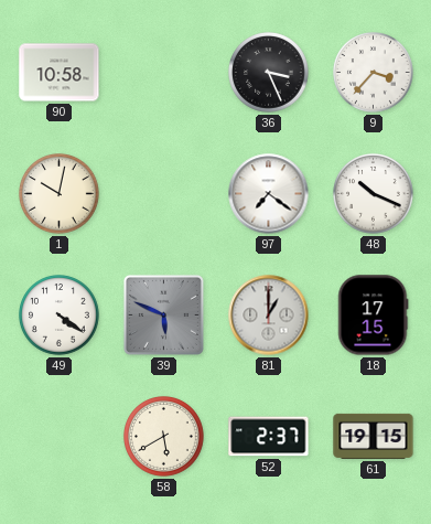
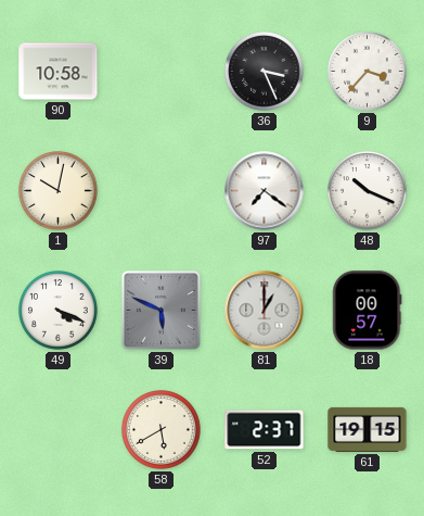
49: 4:21 -> 4:19
18: 17:15 -> 00:57
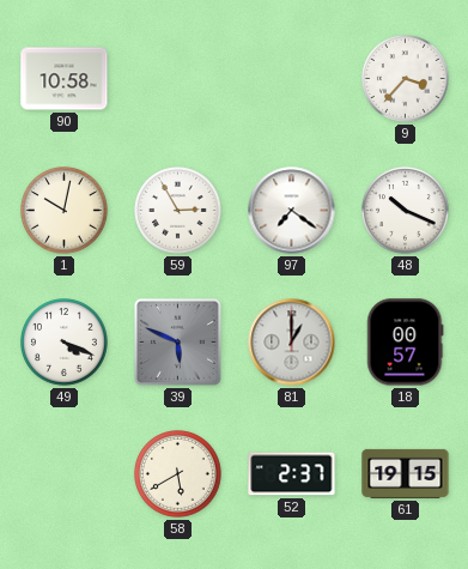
36: 3:26 -> none
59: none -> 2:55
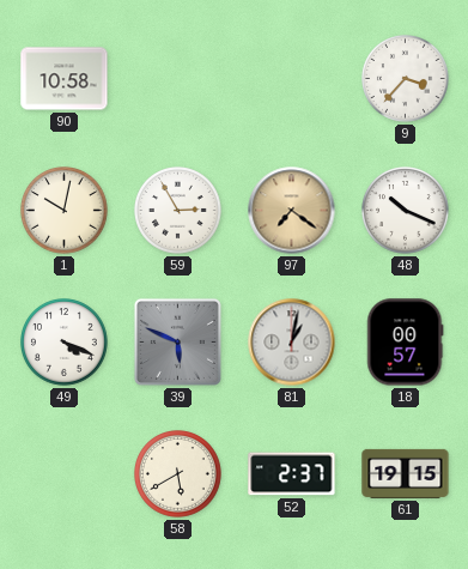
97 dial: white -> champagne
81: 1:00 -> 1:02
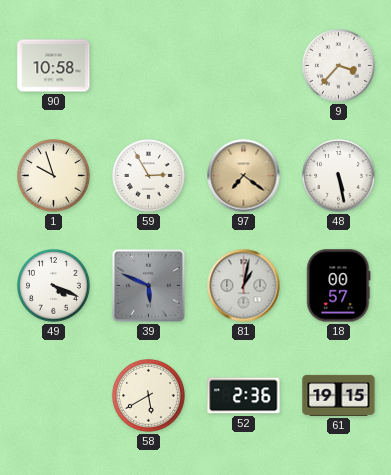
1: 10:02 -> 9:57
48: 10:19 -> 5:28
52: 2:37 -> 2:36
